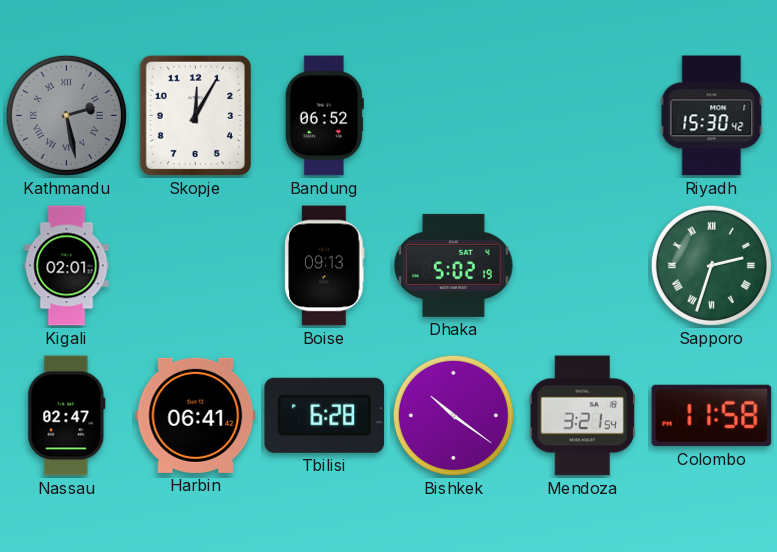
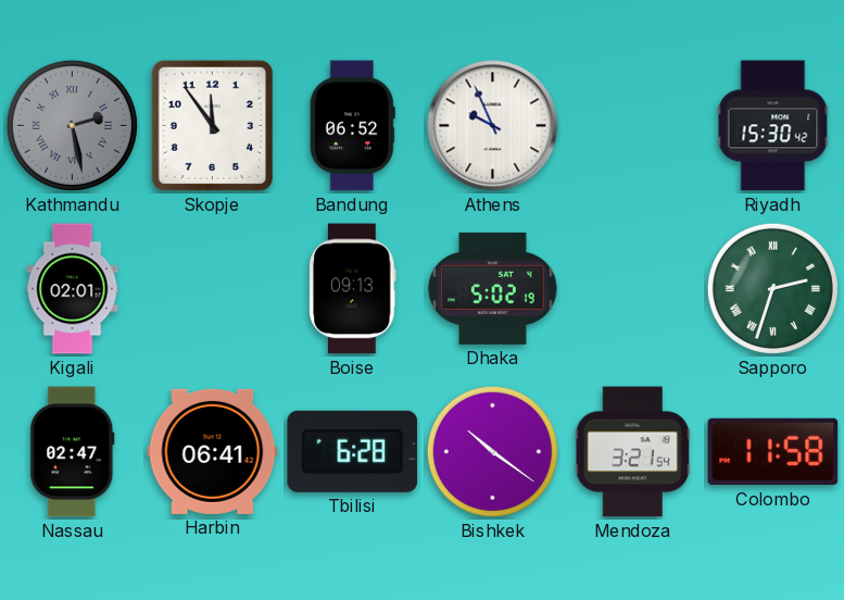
Skopje: 12:05 -> 11:54
Athens: none -> 9:56
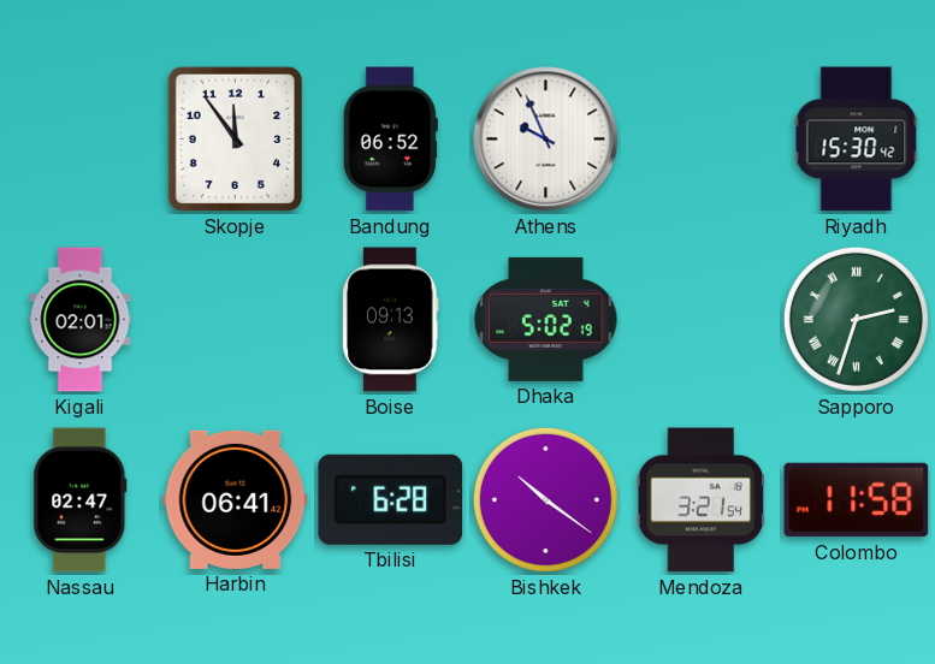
Kathmandu: 2:28 -> none
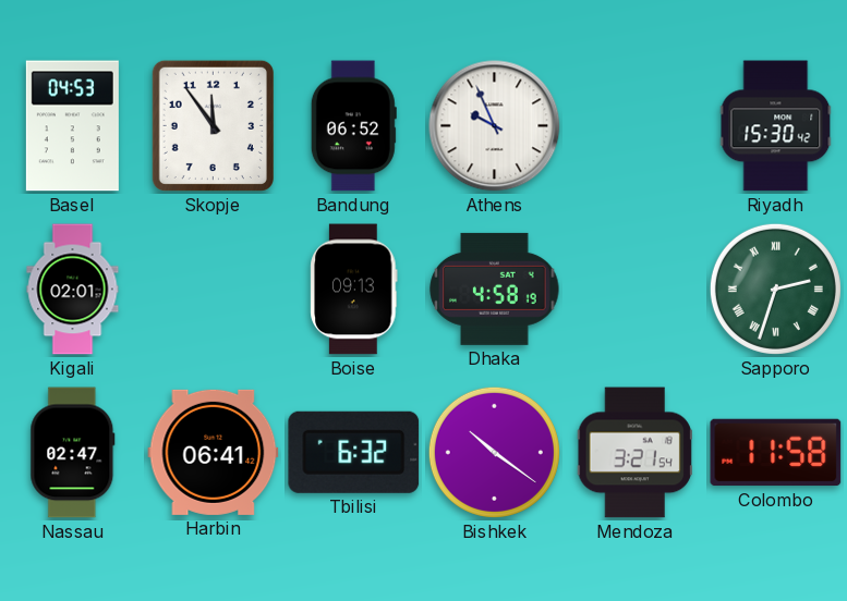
Basel: none -> 04:53
Dhaka: 5:02 -> 4:58
Tbilisi: 6:28 -> 6:32
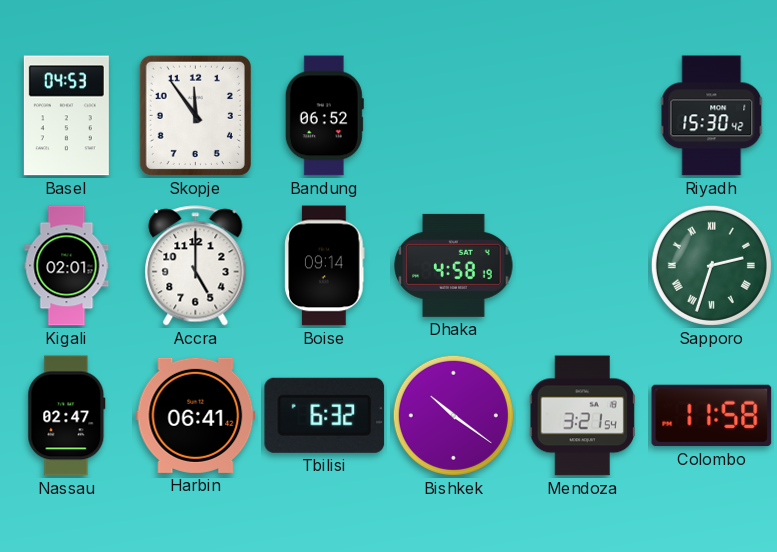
Athens: 9:56 -> none
Accra: none -> 5:00
Boise: 09:13 -> 09:14
